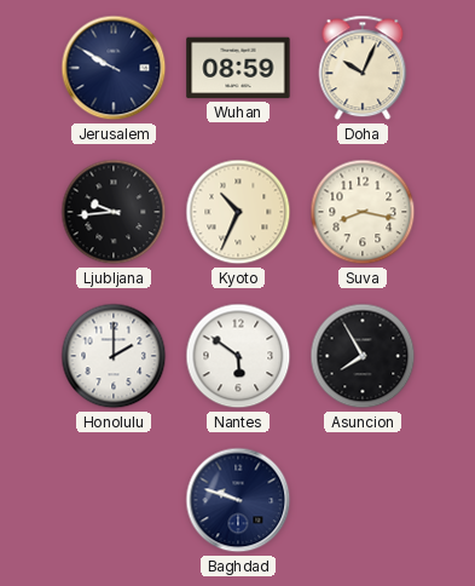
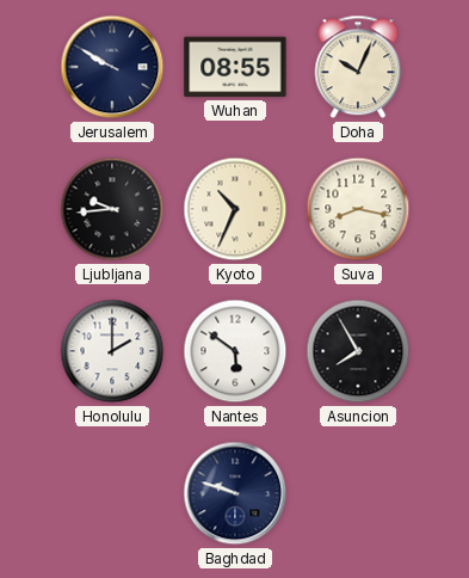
Wuhan: 08:59 -> 08:55
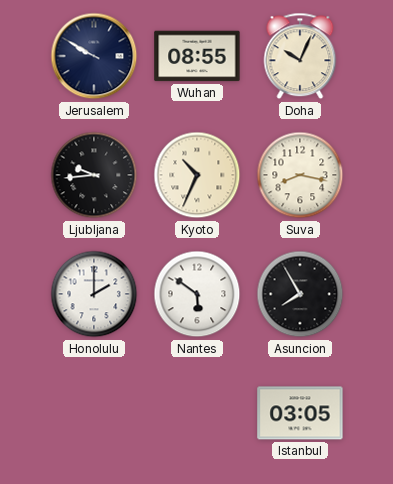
Baghdad: 9:48 -> none
Istanbul: none -> 03:05
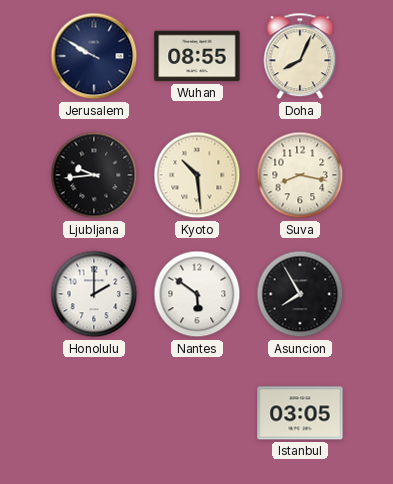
Doha: 10:04 -> 8:04
Kyoto: 10:34 -> 10:29
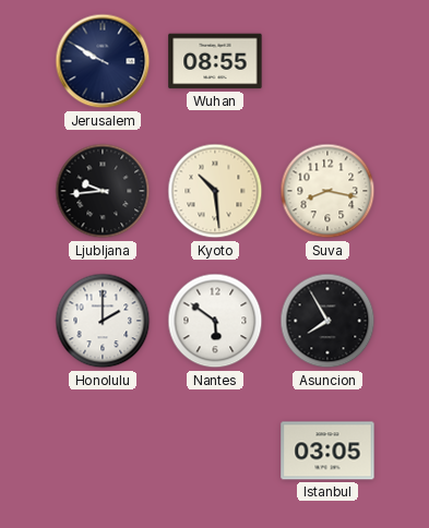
Doha: 8:04 -> none
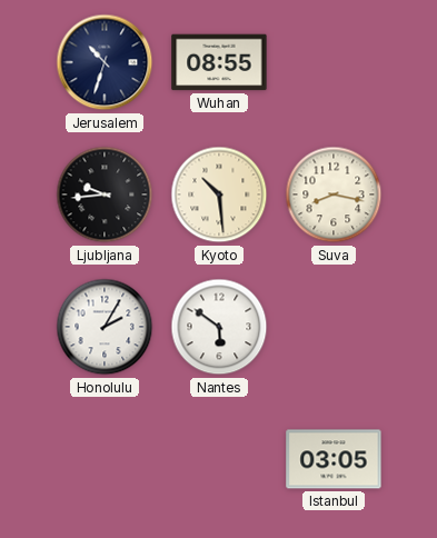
Jerusalem: 9:50 -> 10:33
Honolulu: 2:00 -> 2:05
Asuncion: 7:55 -> none
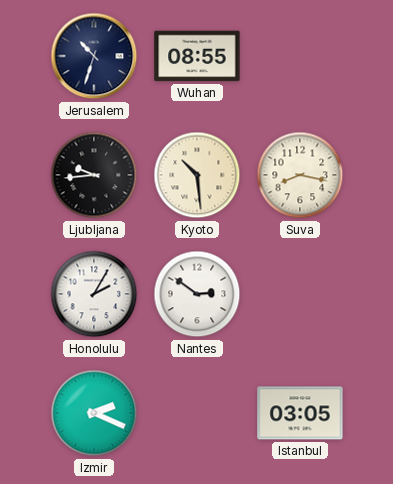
Nantes: 5:51 -> 2:51
Izmir: none -> 2:19
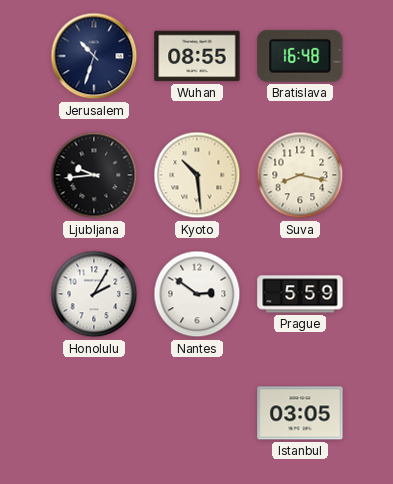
Bratislava: none -> 16:48
Prague: none -> 5:59
Izmir: 2:19 -> none
